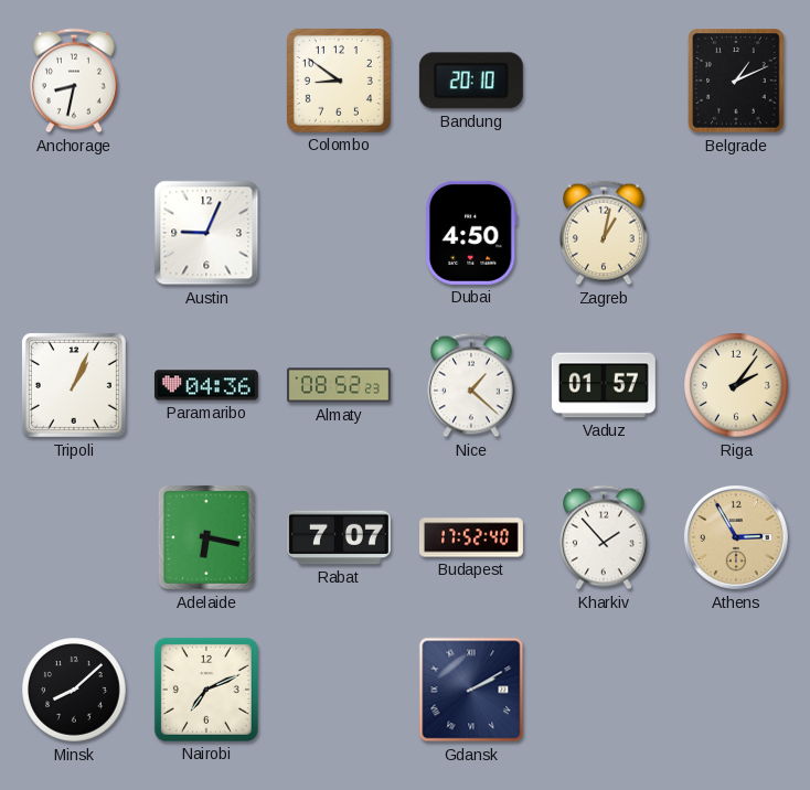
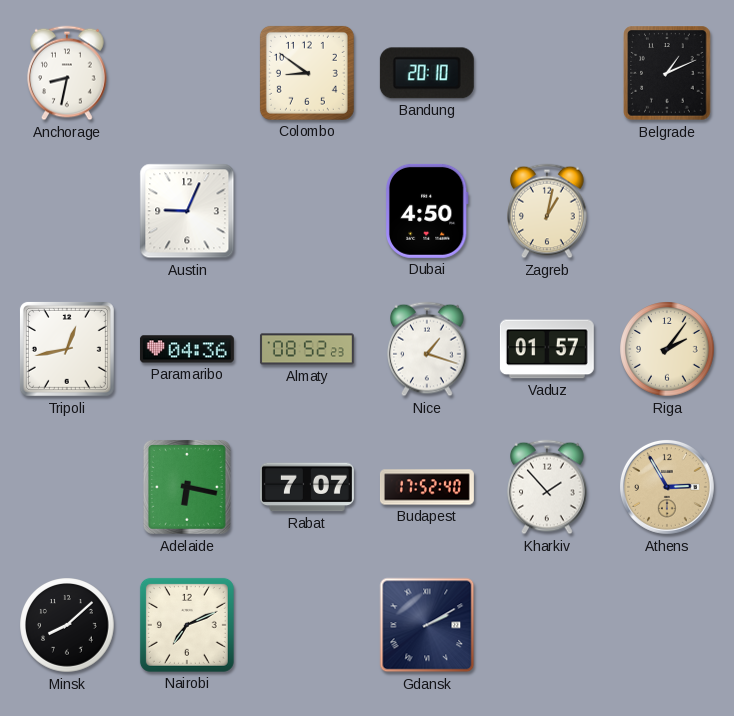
Tripoli: 1:04 -> 12:43
Nice: 1:22 -> 1:18
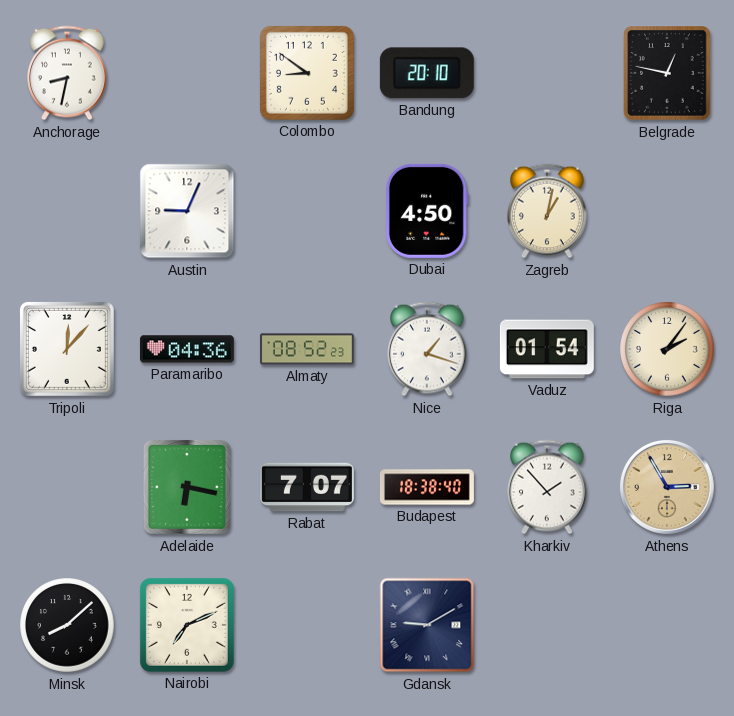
Belgrade: 1:11 -> 12:47
Tripoli: 12:43 -> 12:07
Vaduz: 01:57 -> 01:54
Budapest: 17:52 -> 18:38
Gdansk: 2:10 -> 9:10
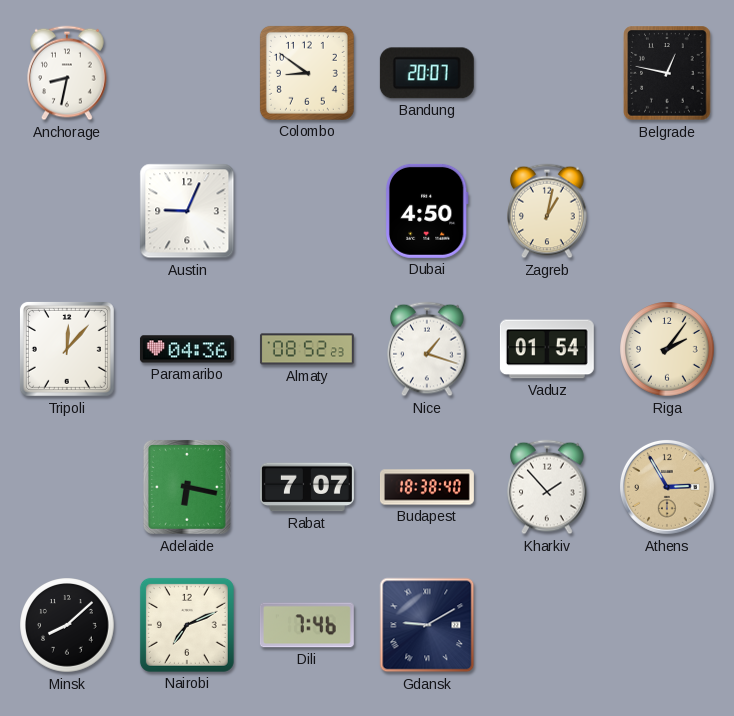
Bandung: 20:10 -> 20:07
Dili: none -> 7:46
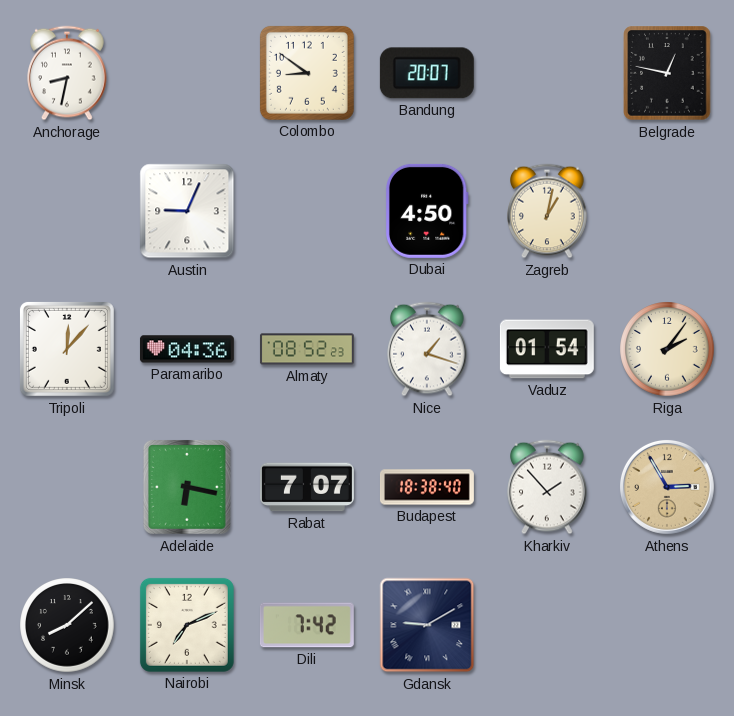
Dili: 7:46 -> 7:42
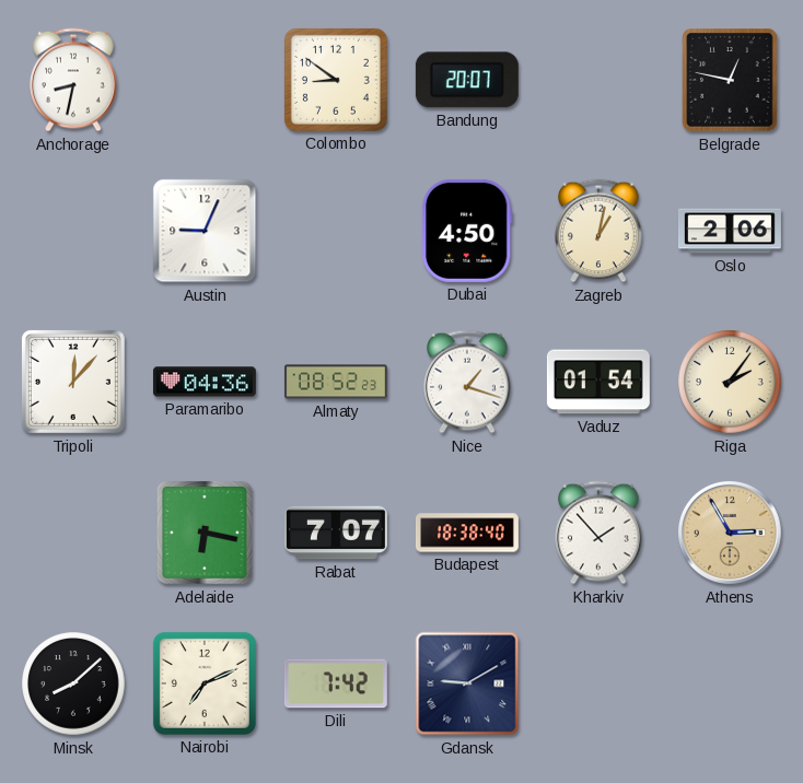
Oslo: none -> 2:06
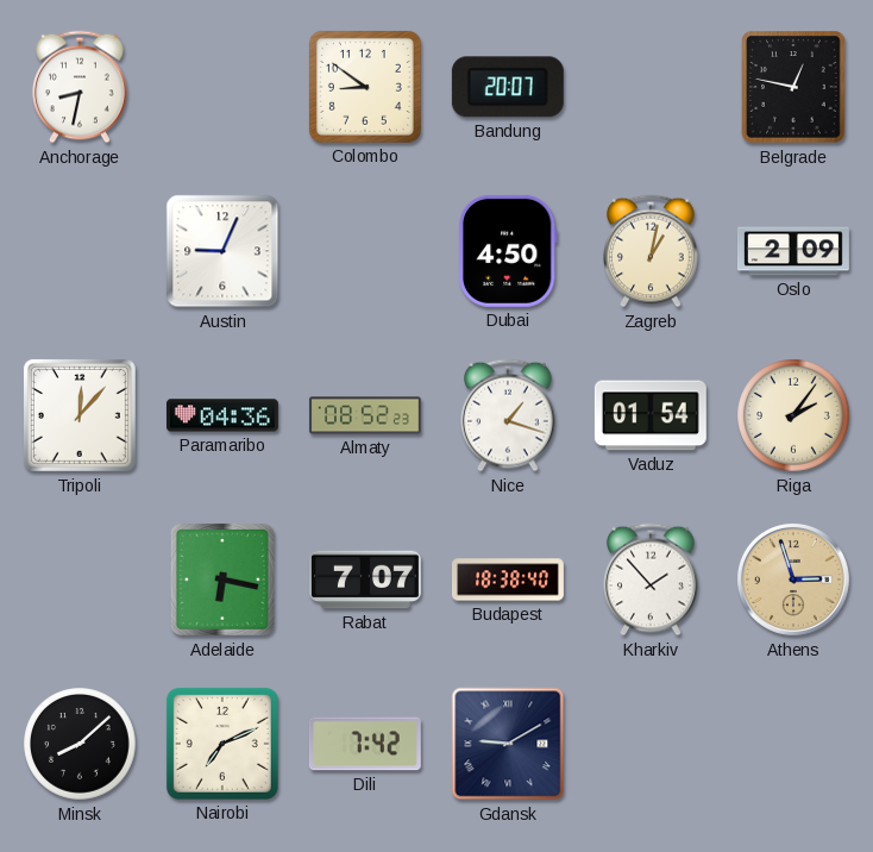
Oslo: 2:06 -> 2:09
Athens: 2:55 -> 2:57
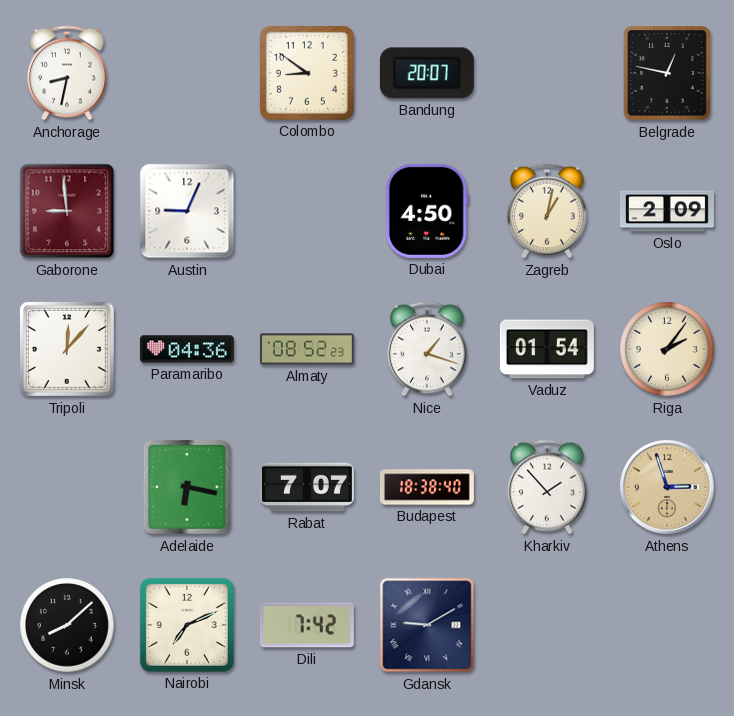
Gaborone: none -> 8:59
